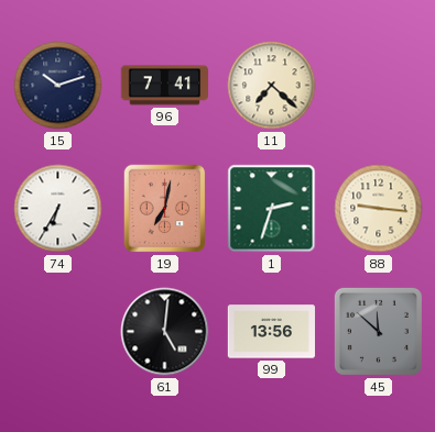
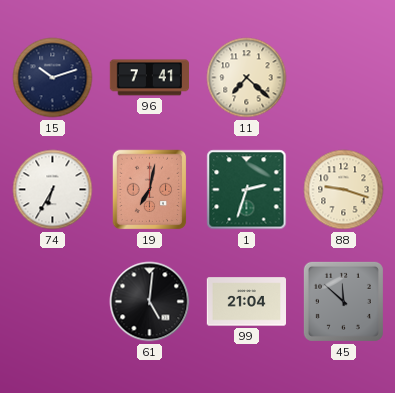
88: 9:16 -> 9:18
99: 13:56 -> 21:04
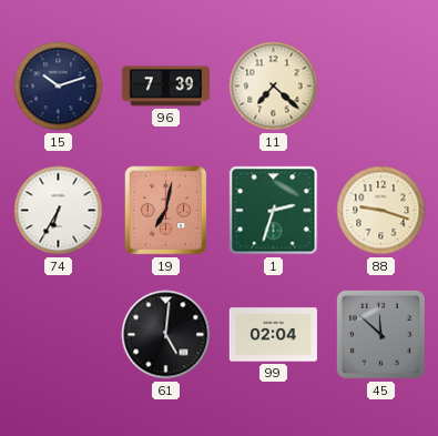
96: 7:41 -> 7:39
99: 21:04 -> 02:04
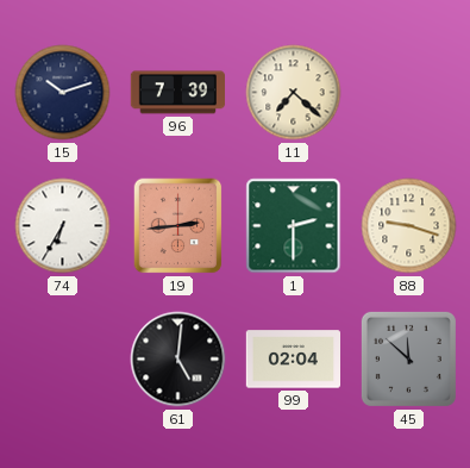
19: 7:02 -> 2:44
1: 2:33 -> 2:30
